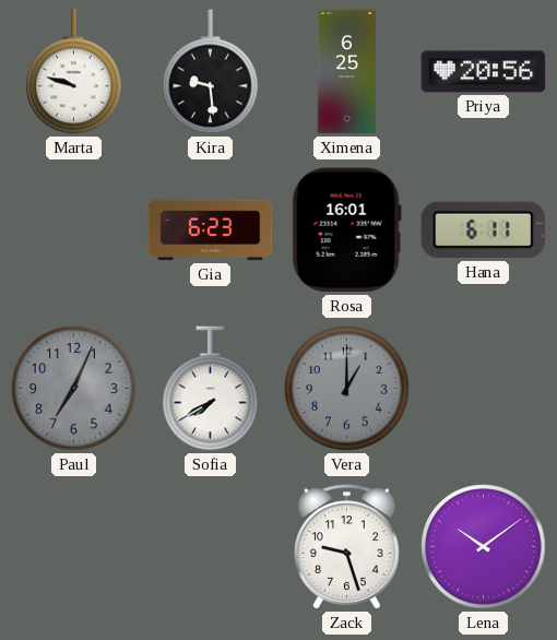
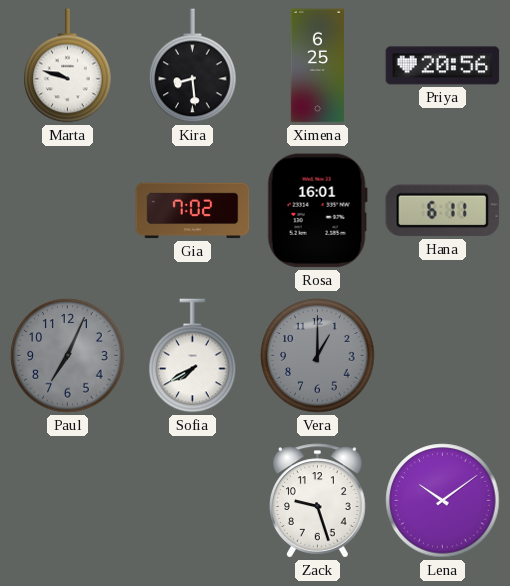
Kira: 9:29 -> 8:29
Gia: 6:23 -> 7:02
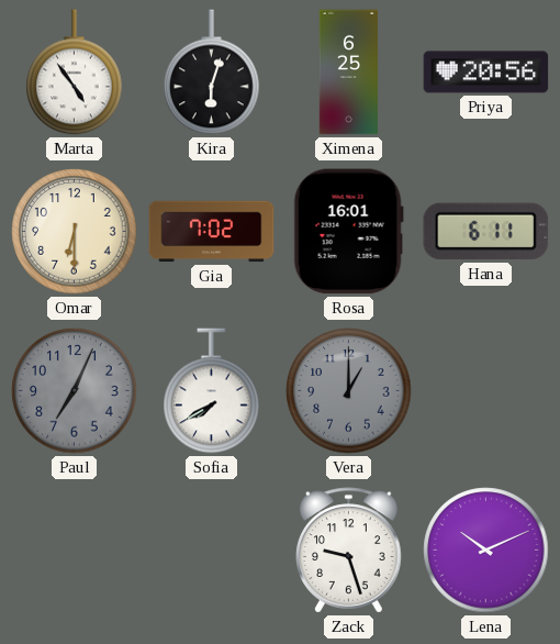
Marta: 9:48 -> 4:54
Kira: 8:29 -> 6:03
Omar: none -> 6:30
Lena: 10:09 -> 10:11
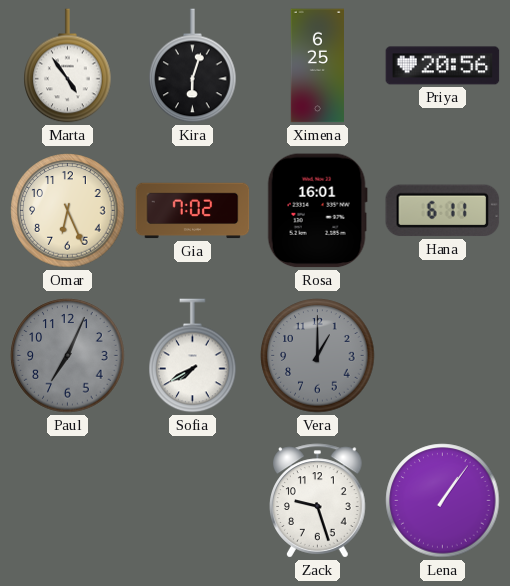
Omar: 6:30 -> 6:26
Lena: 10:11 -> 1:06
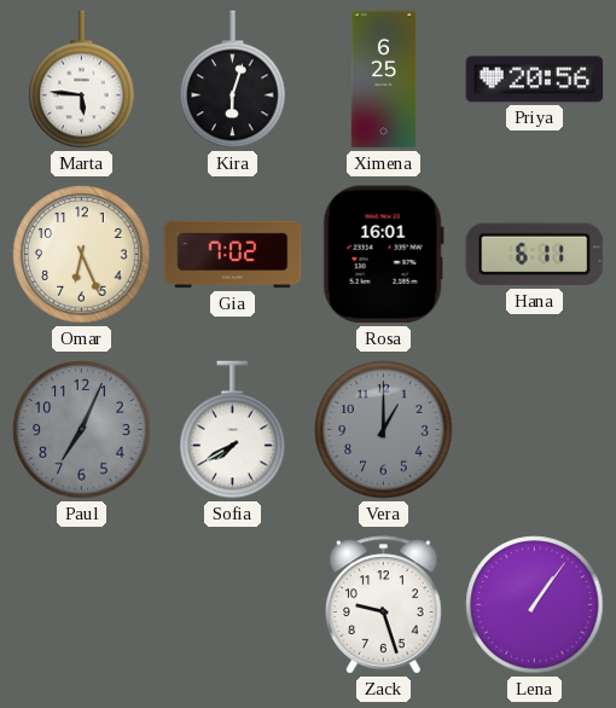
Marta: 4:54 -> 5:46
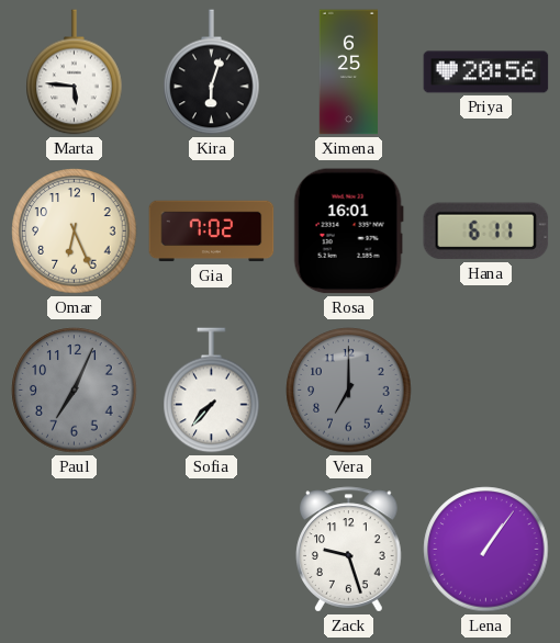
Sofia: 7:40 -> 7:37
Vera: 1:00 -> 7:00
